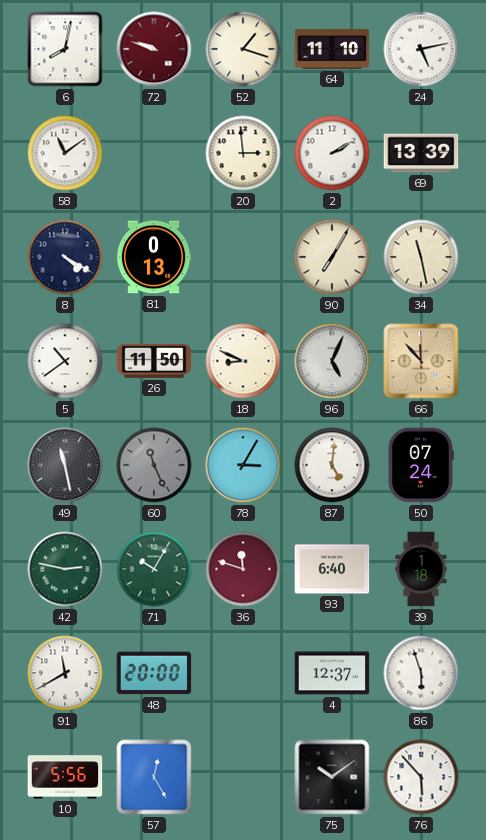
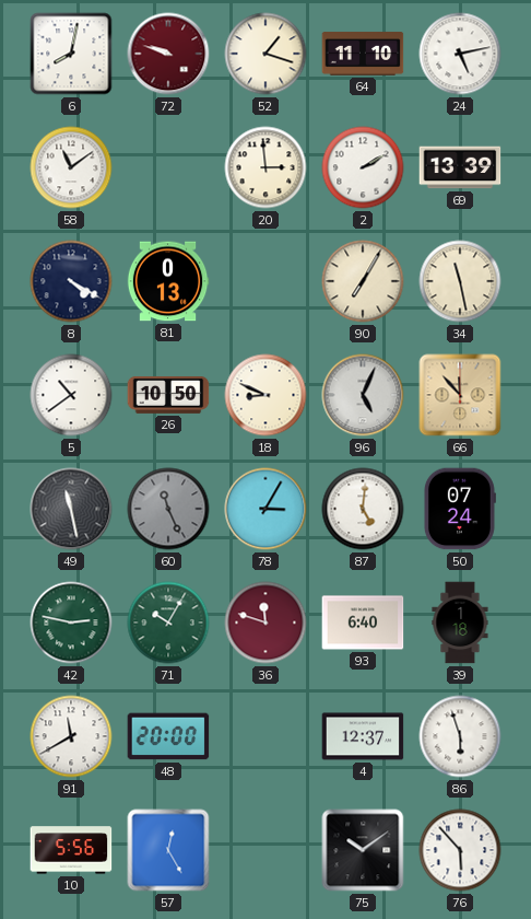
26: 11:50 -> 10:50
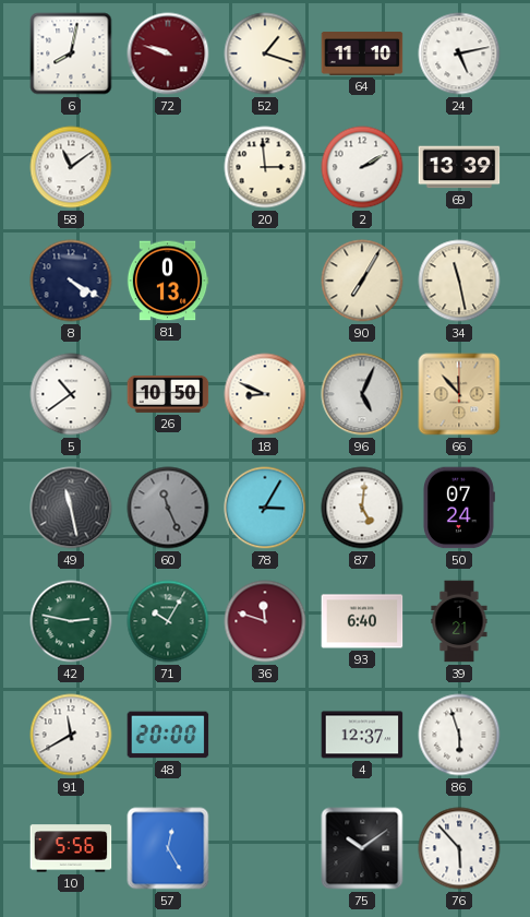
39: 1:18 -> 1:21
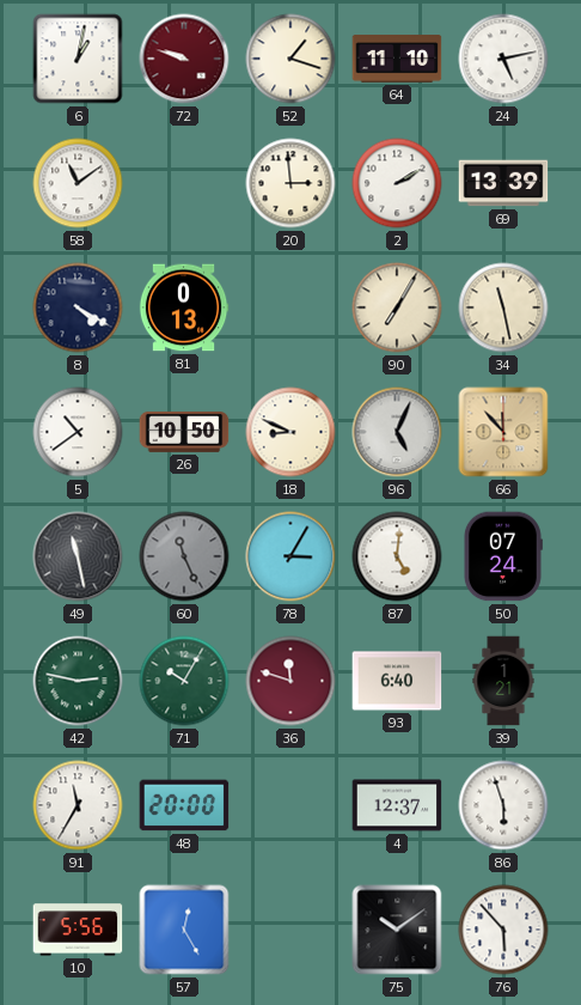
6: 8:02 -> 1:02
91: 11:40 -> 11:35
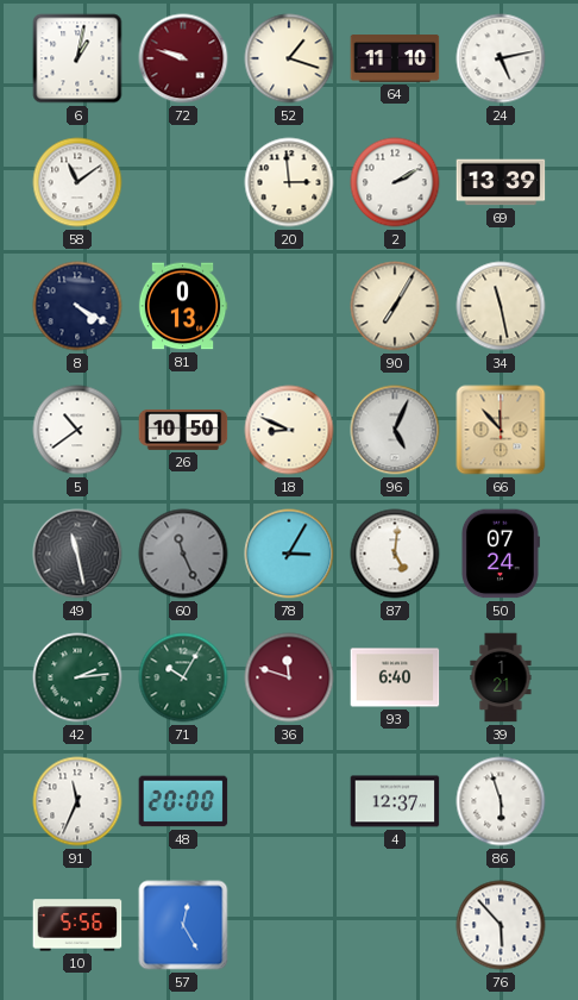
42: 2:47 -> 2:14
91: 11:35 -> 11:34
75: 10:09 -> none
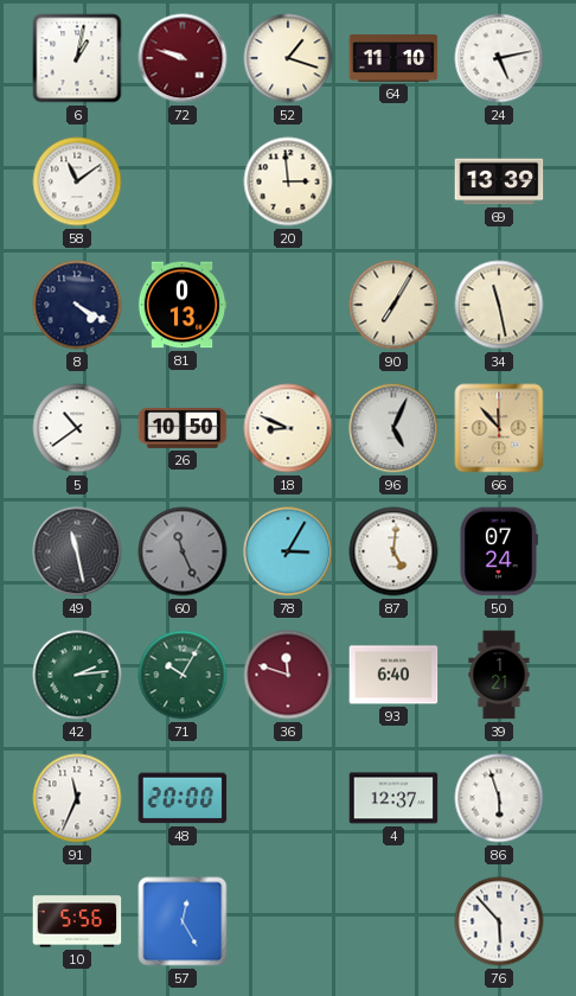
2: 2:10 -> none
